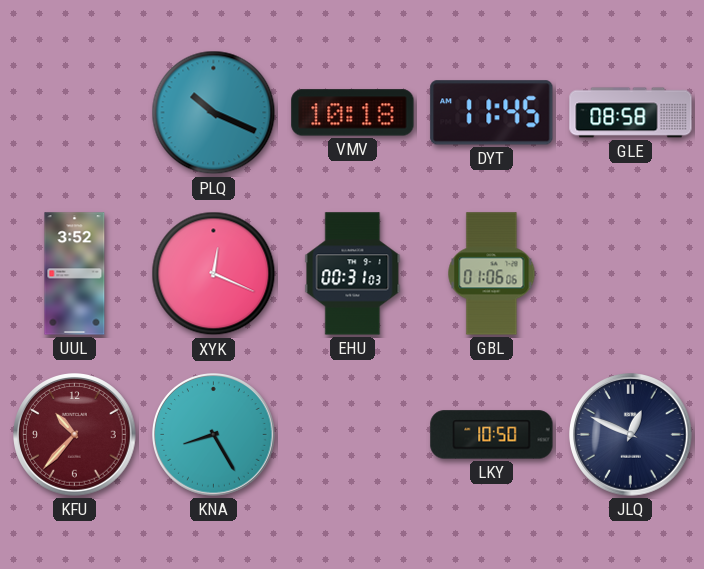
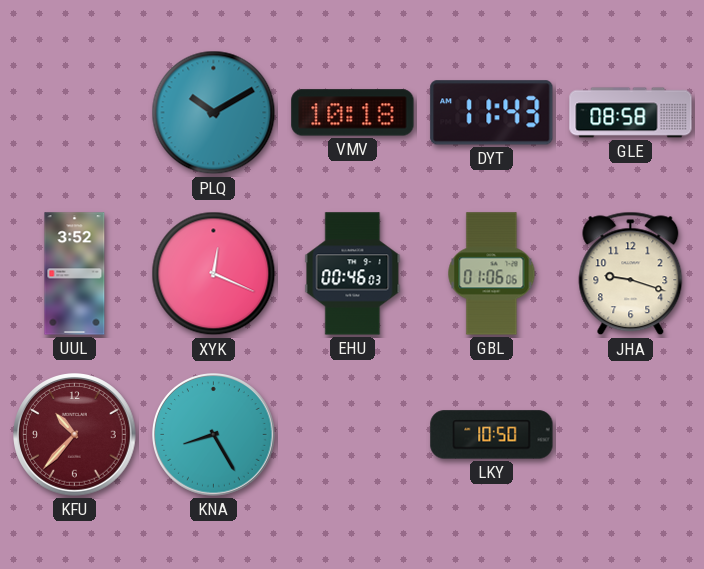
PLQ: 10:19 -> 10:10
DYT: 11:45 -> 11:43
EHU: 00:31 -> 00:46
JHA: none -> 9:18
JLQ: 12:49 -> none
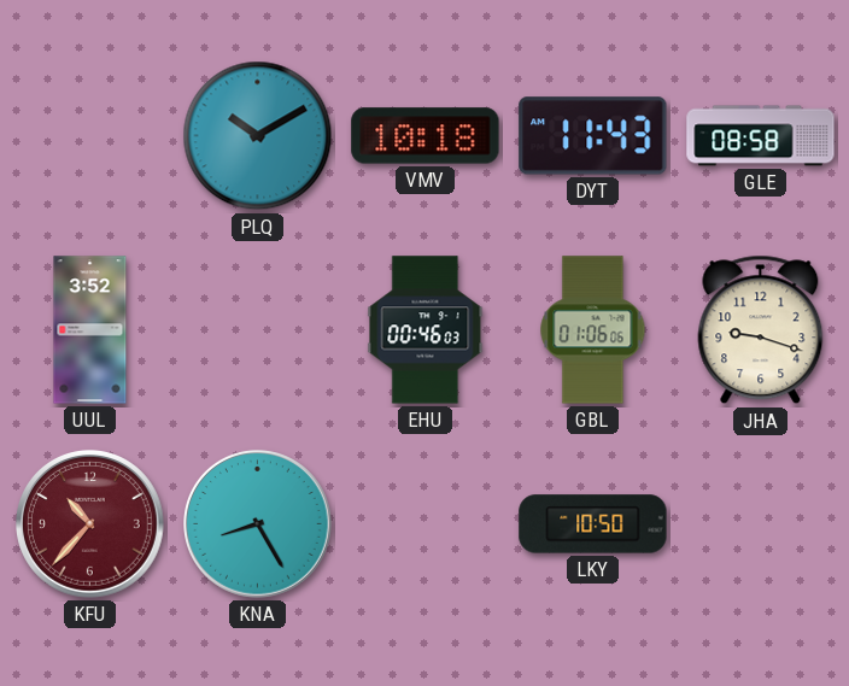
XYK: 12:19 -> none
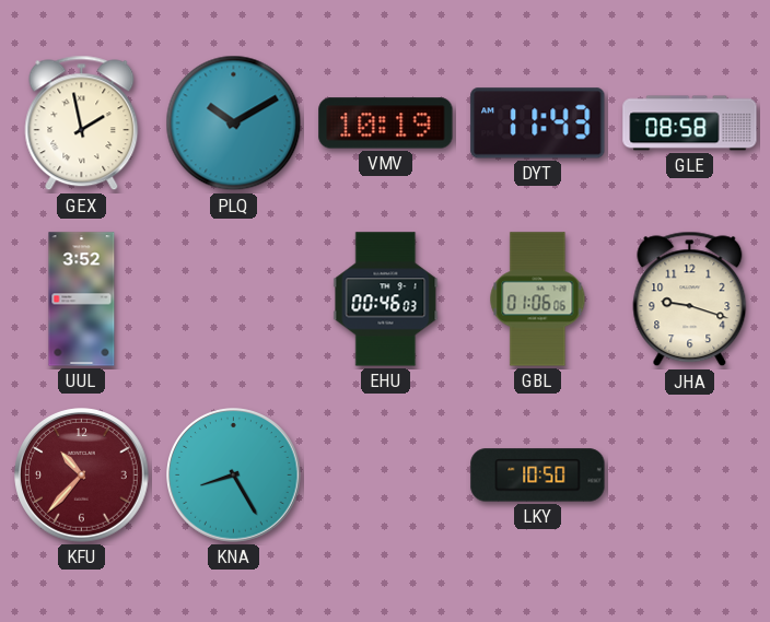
GEX: none -> 1:58
VMV: 10:18 -> 10:19
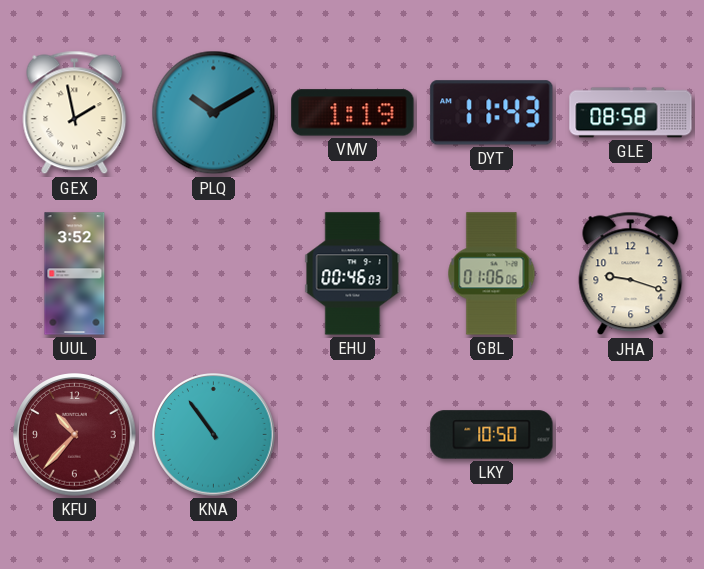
VMV: 10:19 -> 1:19
KNA: 8:25 -> 10:54
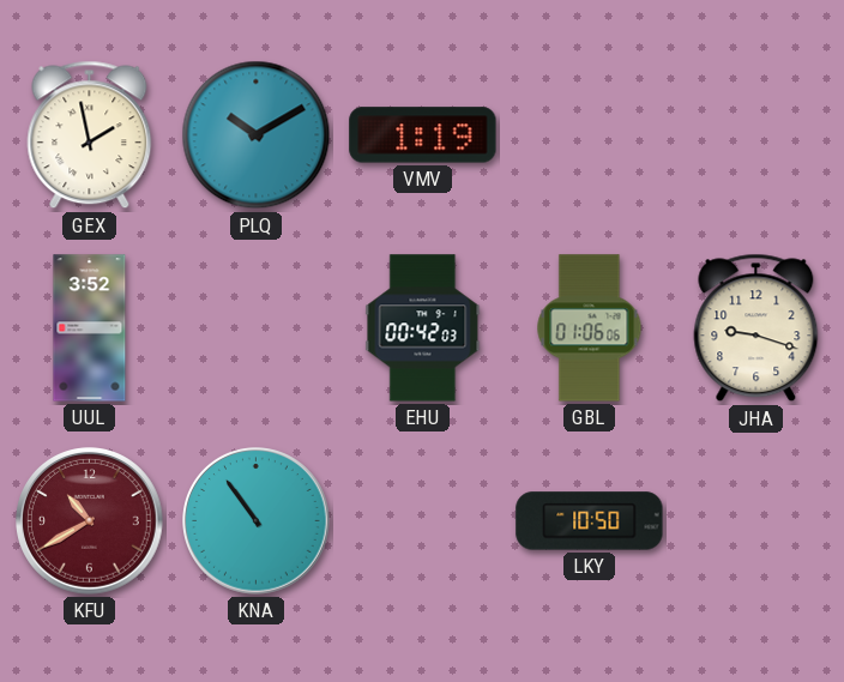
DYT: 11:43 -> none
GLE: 08:58 -> none
EHU: 00:46 -> 00:42
KFU: 10:37 -> 10:40
